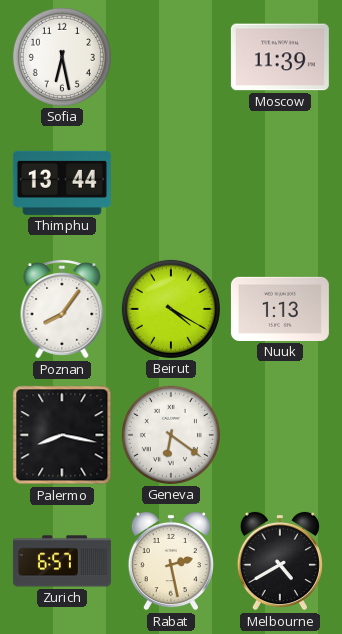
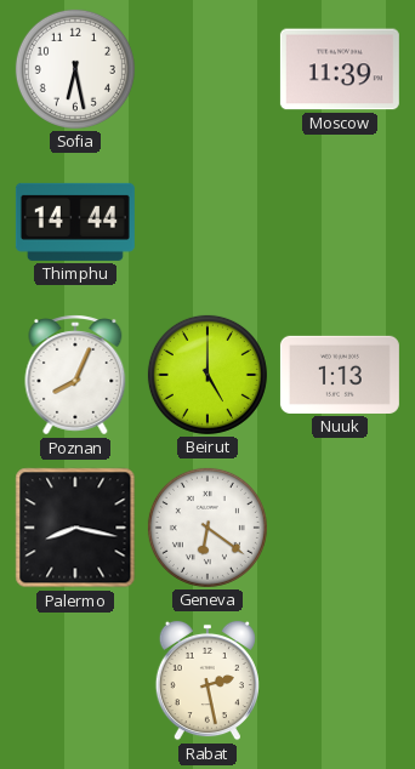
Thimphu: 13:44 -> 14:44
Poznan: 8:06 -> 8:04
Beirut: 4:20 -> 5:00
Zurich: 6:57 -> none
Melbourne: 4:40 -> none
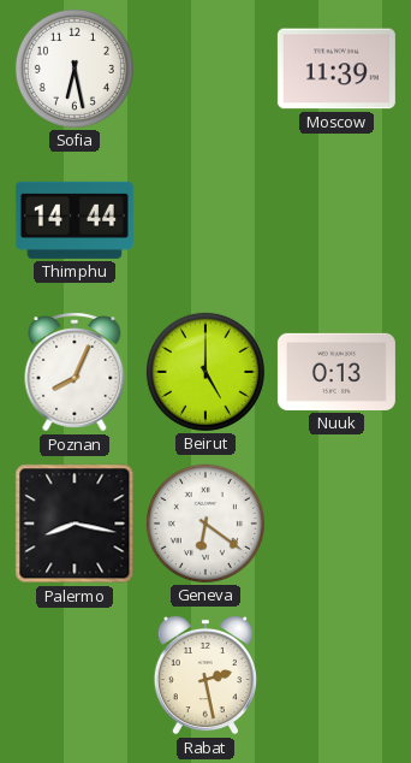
Nuuk: 1:13 -> 0:13
